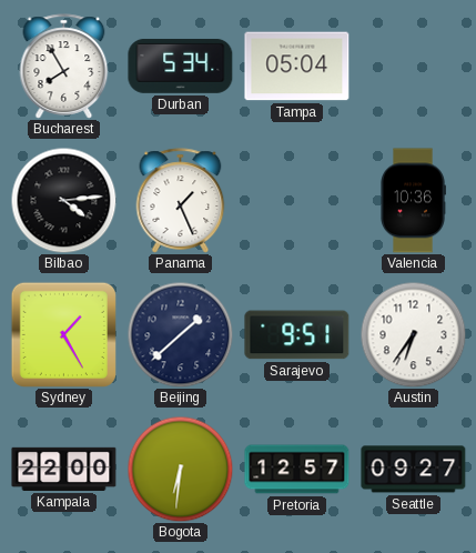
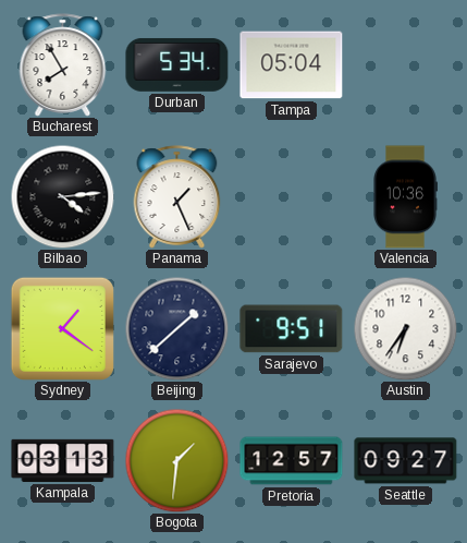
Sydney: 1:25 -> 1:21
Kampala: 22:00 -> 03:13
Bogota: 6:31 -> 1:31
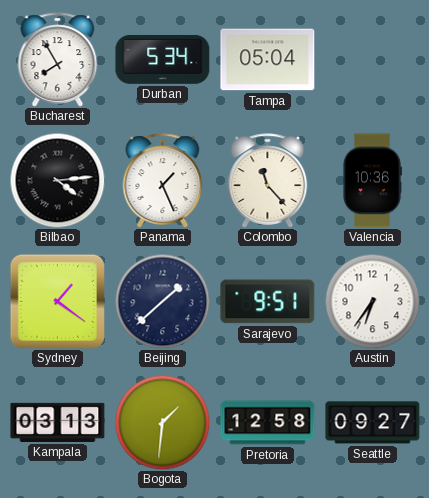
Colombo: none -> 11:23
Pretoria: 12:57 -> 12:58
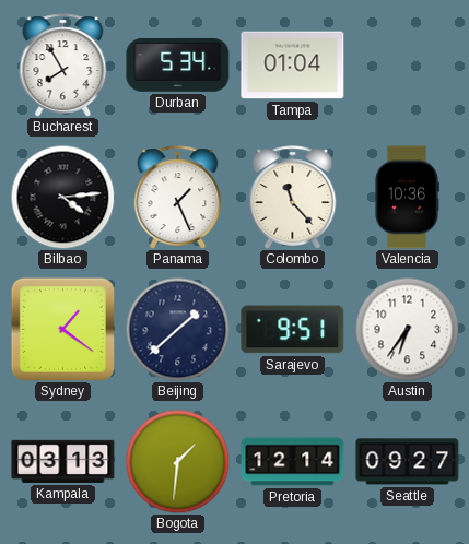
Tampa: 05:04 -> 01:04
Pretoria: 12:58 -> 12:14
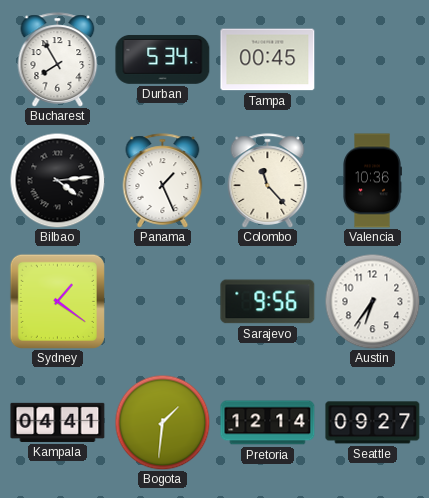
Tampa: 01:04 -> 00:45
Beijing: 1:38 -> none
Sarajevo: 9:51 -> 9:56
Kampala: 03:13 -> 04:41
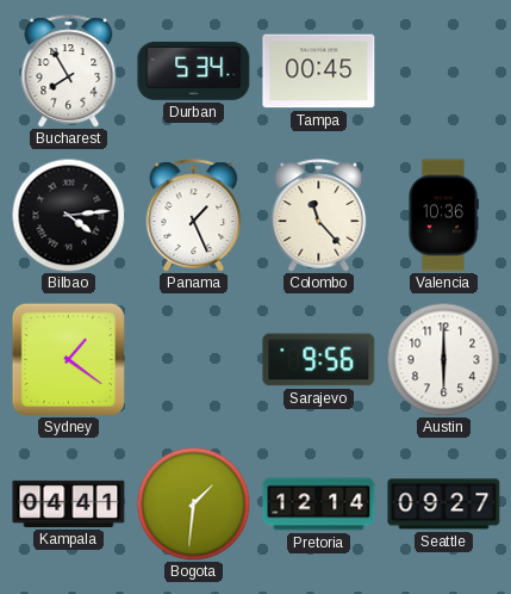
Austin: 6:36 -> 6:00
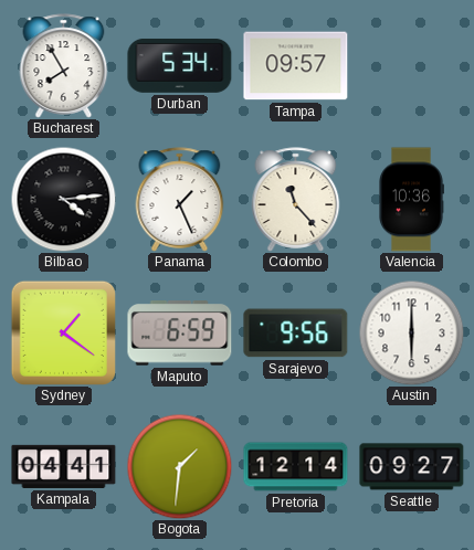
Tampa: 00:45 -> 09:57
Maputo: none -> 6:59
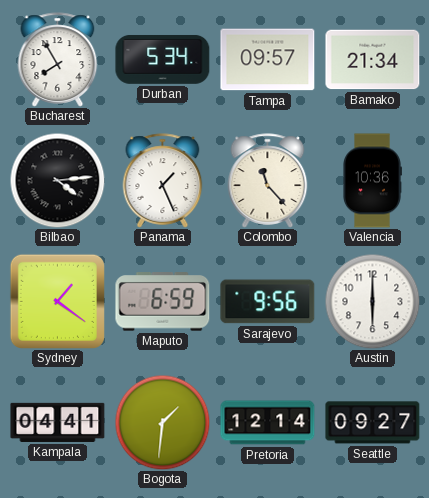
Bamako: none -> 21:34
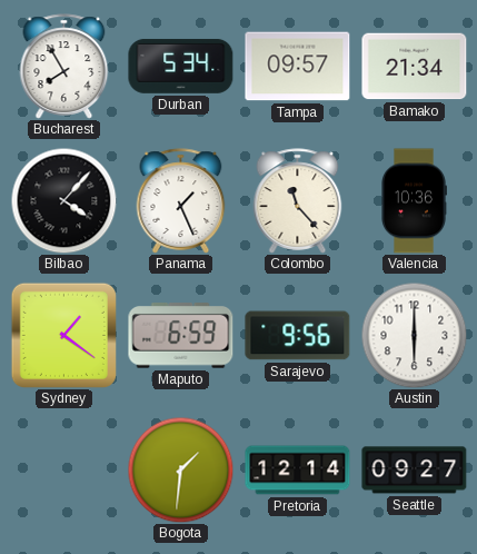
Bilbao: 4:14 -> 4:07
Kampala: 04:41 -> none
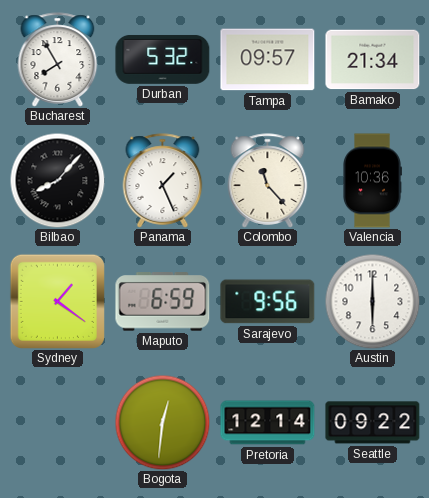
Durban: 5:34 -> 5:32
Bilbao: 4:07 -> 8:07
Bogota: 1:31 -> 12:31
Seattle: 09:27 -> 09:22
